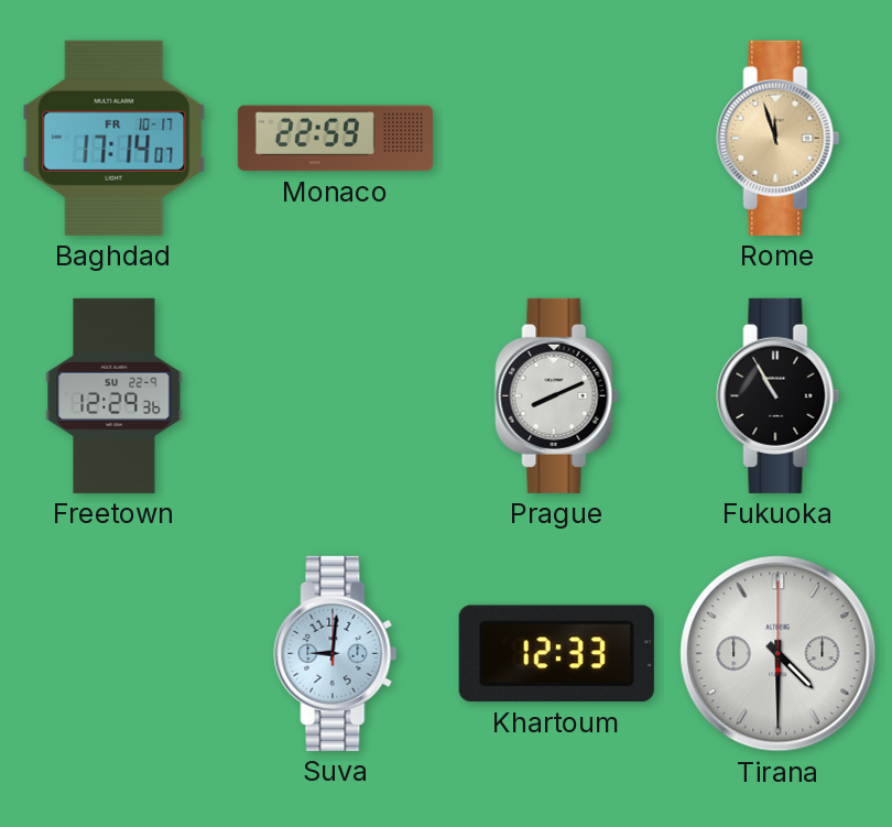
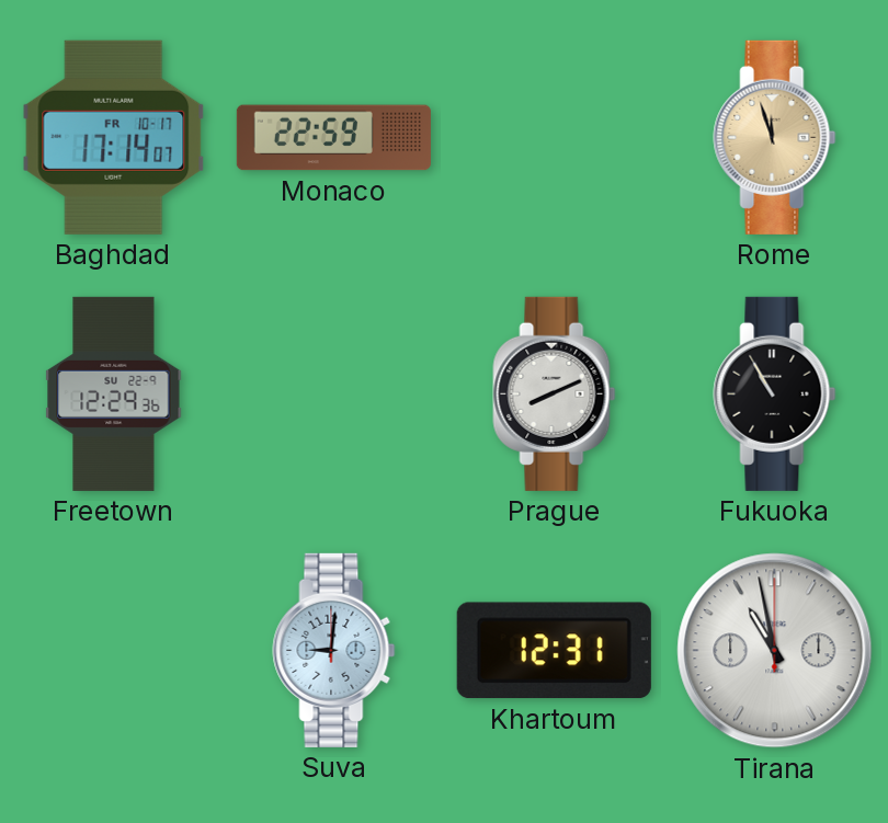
Khartoum: 12:33 -> 12:31
Tirana: 4:30 -> 10:58
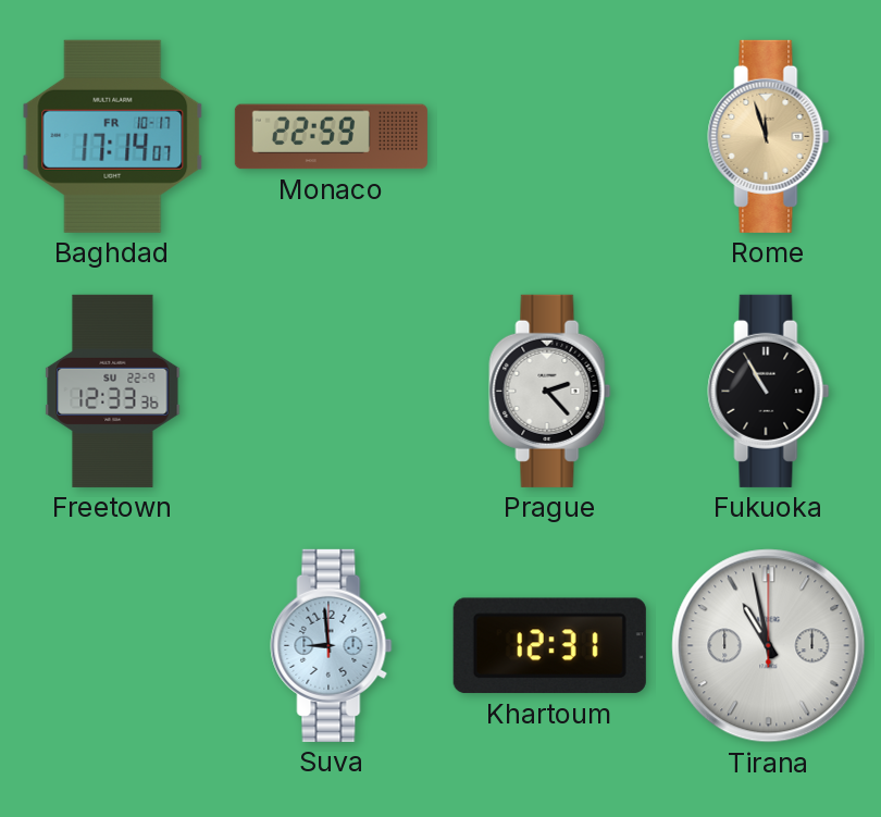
Freetown: 12:29 -> 12:33
Prague: 8:11 -> 2:23
Suva: 9:01 -> 8:59
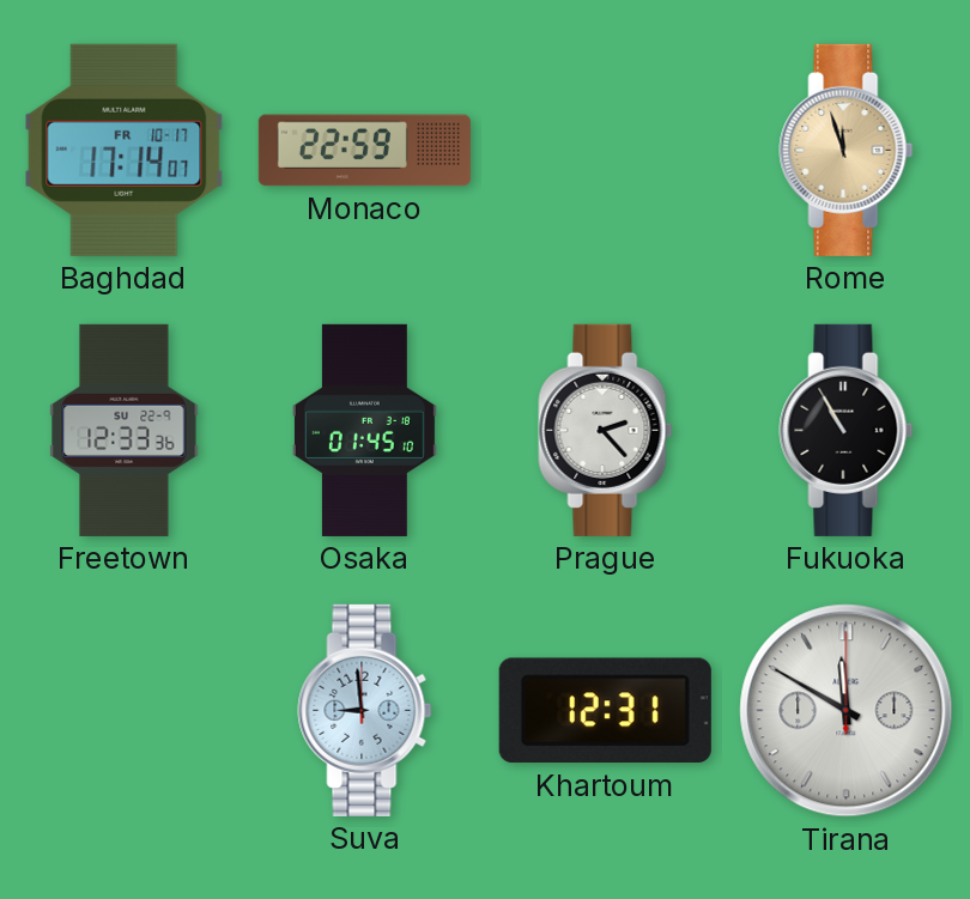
Osaka: none -> 01:45
Tirana: 10:58 -> 11:50
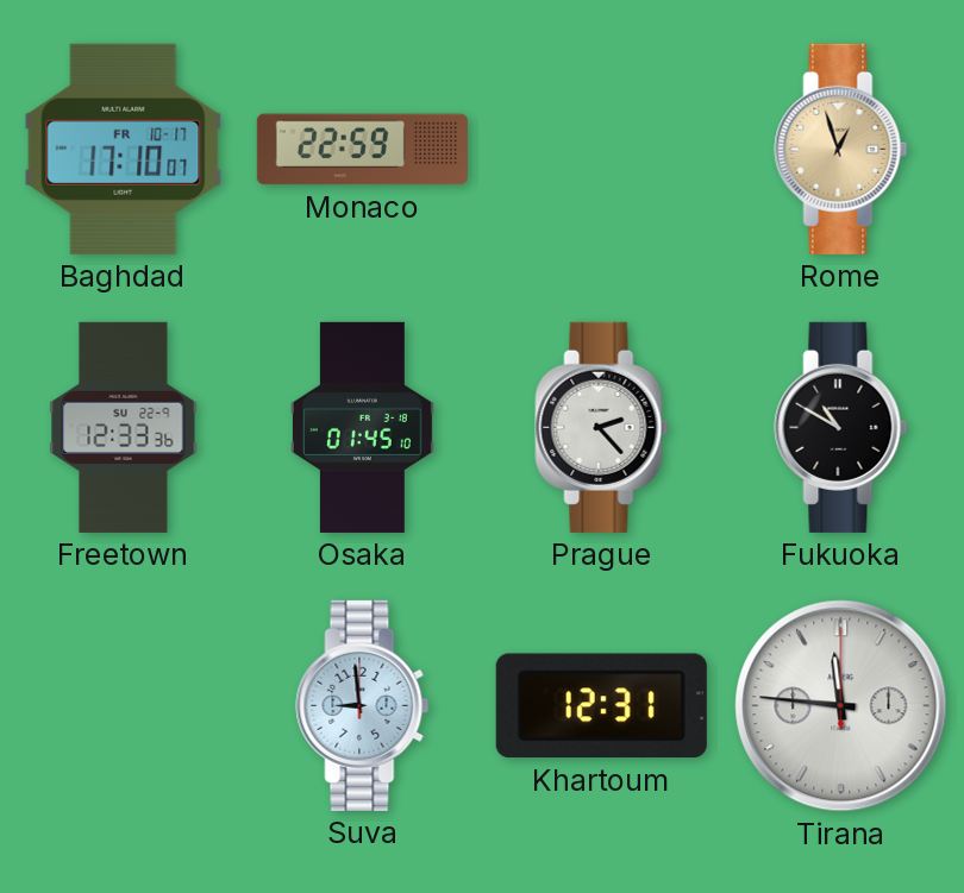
Baghdad: 17:14 -> 17:10
Rome: 11:57 -> 12:57
Fukuoka: 10:55 -> 10:50
Tirana: 11:50 -> 11:46
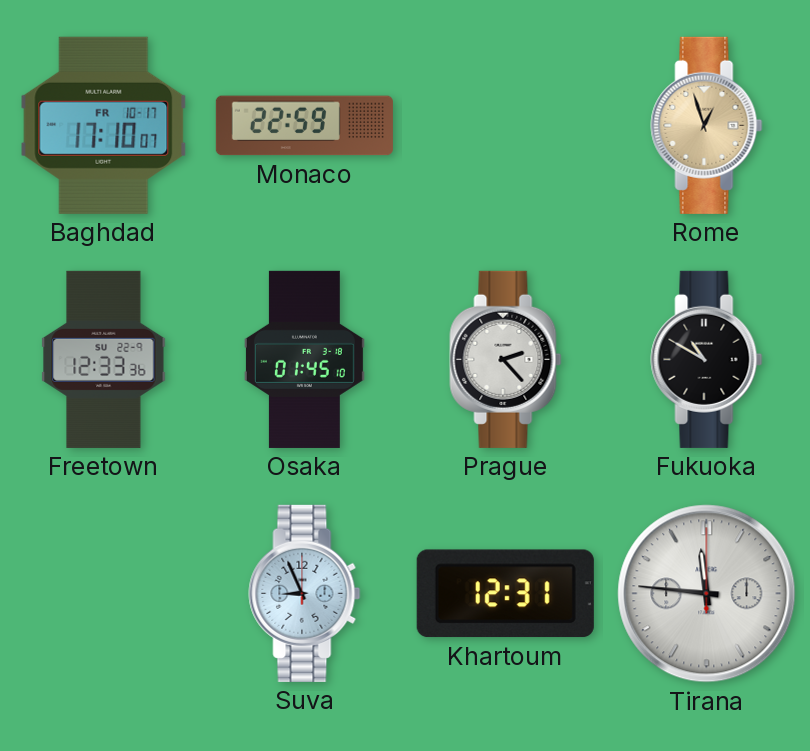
Suva: 8:59 -> 8:56
